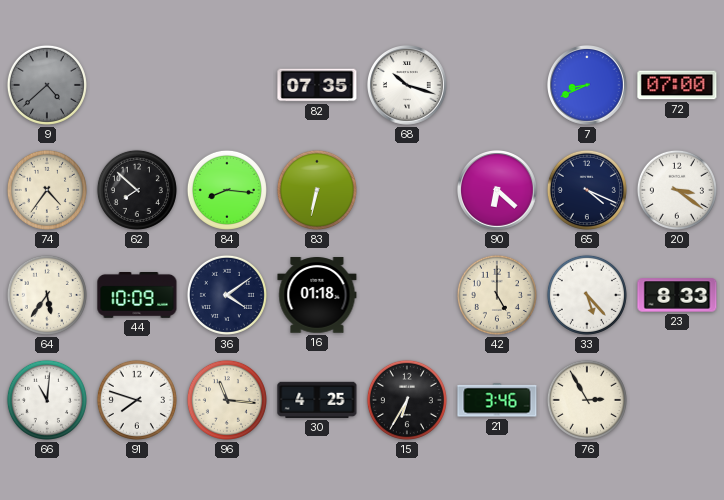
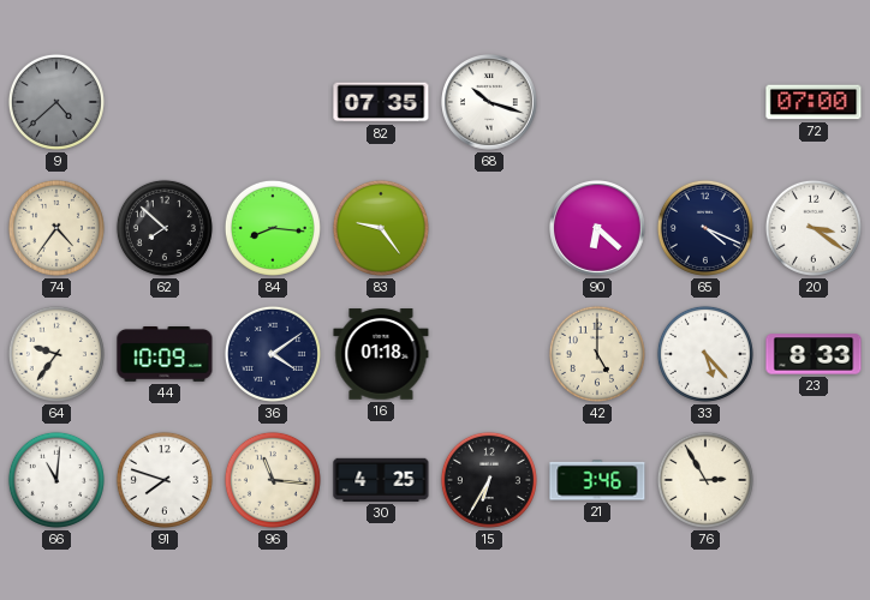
7: 8:41 -> none
83: 6:32 -> 9:24
64: 5:36 -> 9:36
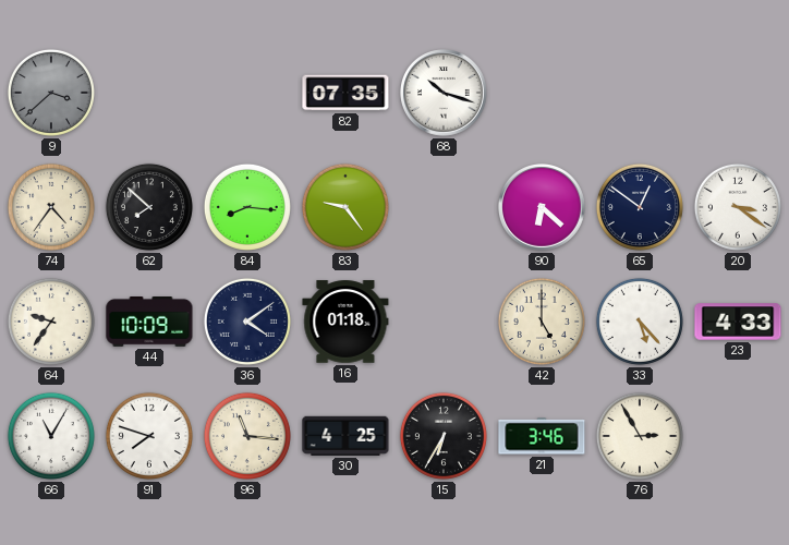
9: 4:38 -> 3:38
72: 07:00 -> none
65: 4:19 -> 12:51
23: 8:33 -> 4:33
66: 11:01 -> 11:05
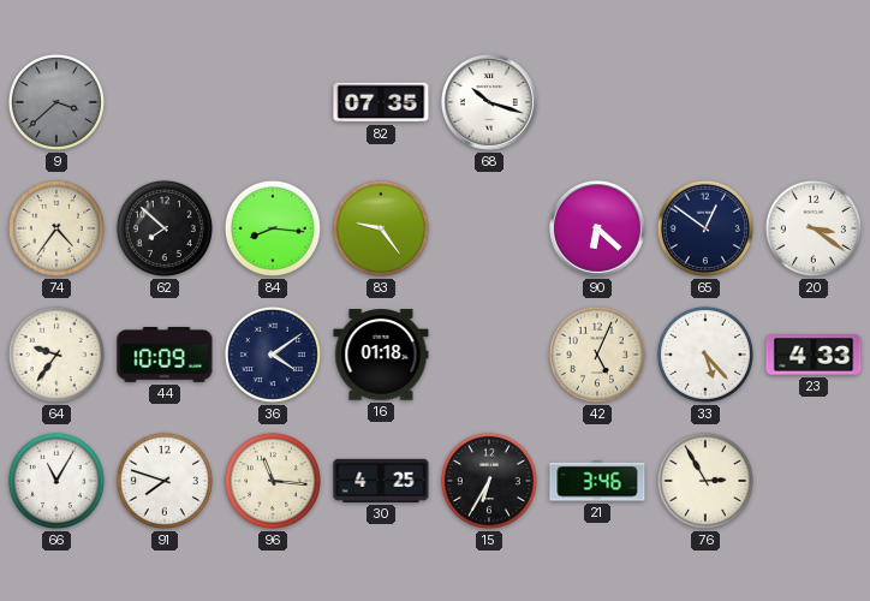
42: 5:00 -> 5:04
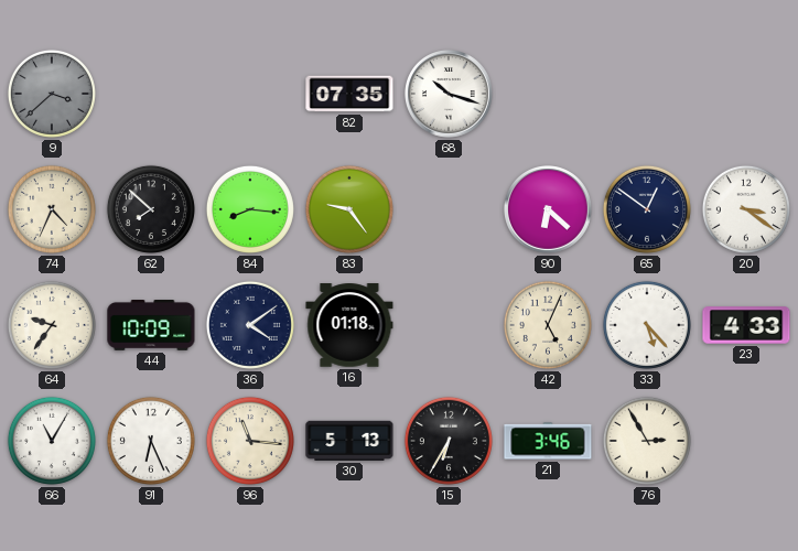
74: 4:36 -> 4:34
91: 7:48 -> 6:26
30: 4:25 -> 5:13
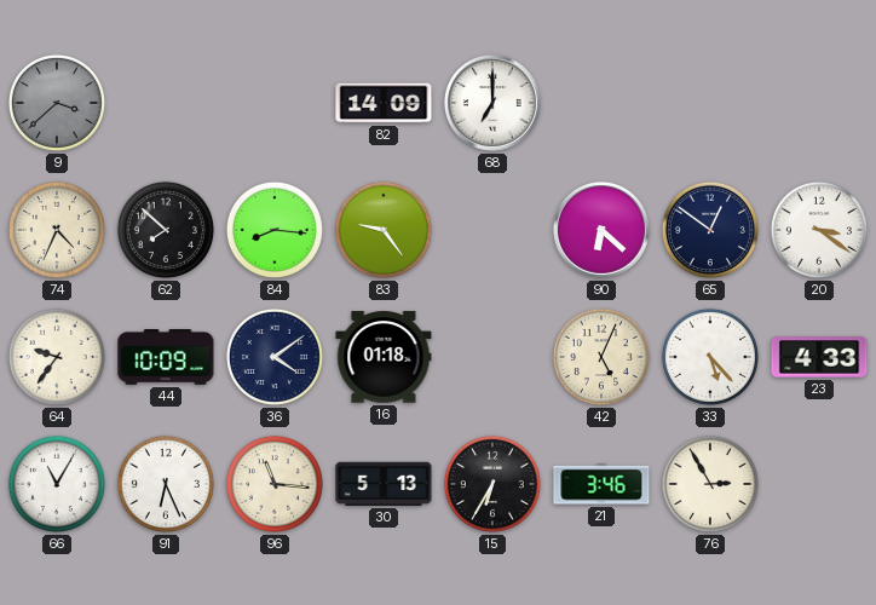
82: 07:35 -> 14:09
68: 10:18 -> 7:00
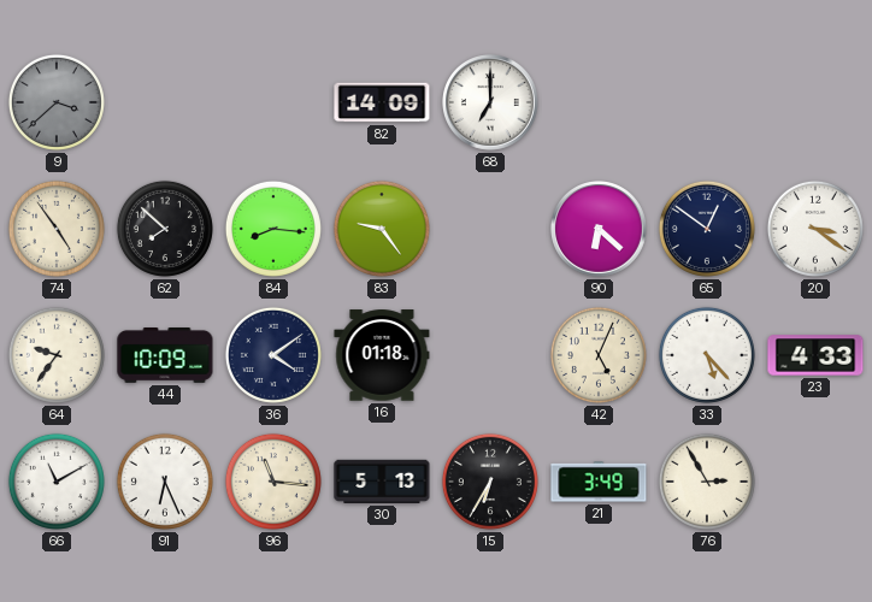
74: 4:34 -> 4:54
66: 11:05 -> 11:10
21: 3:46 -> 3:49
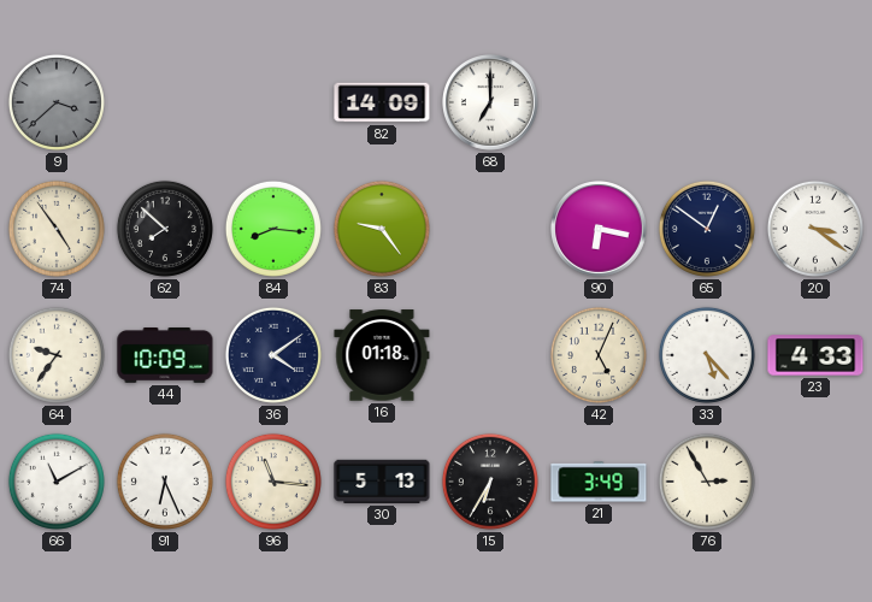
90: 6:22 -> 6:17
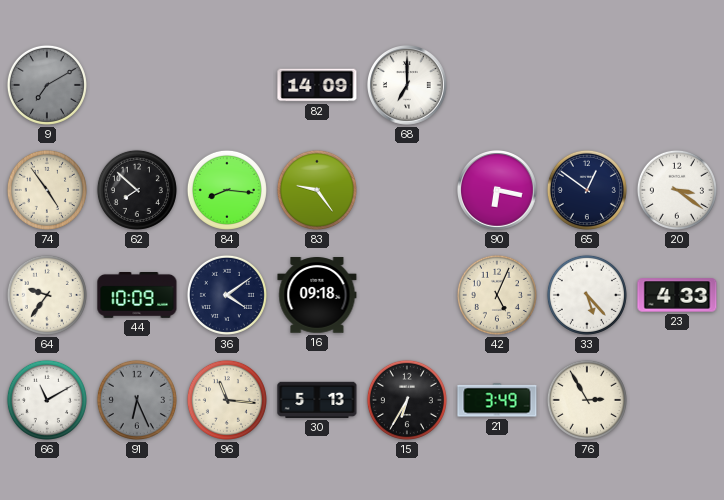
9: 3:38 -> 7:10
16: 01:18 -> 09:18
91 dial: white -> grey
